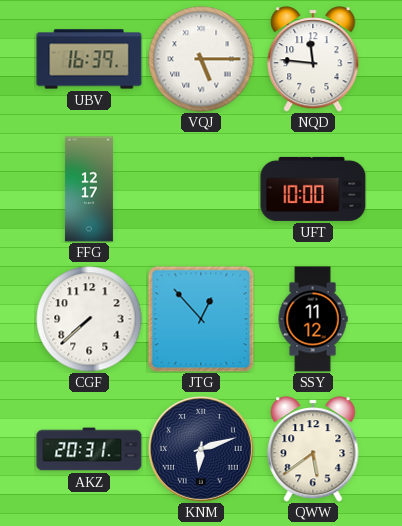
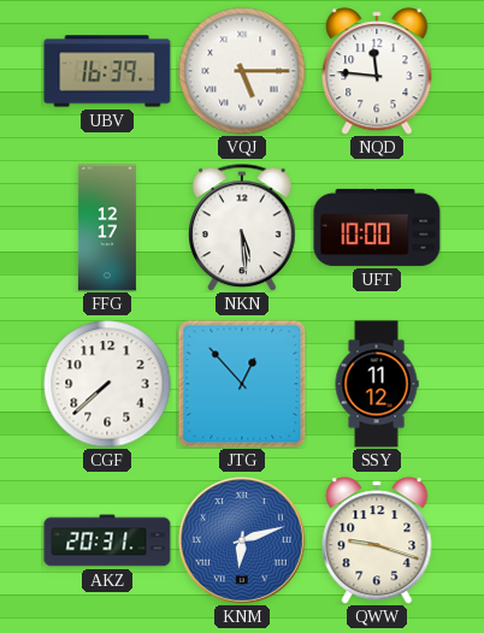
NKN: none -> 5:29
KNM dial: navy -> blue
QWW: 5:39 -> 9:18
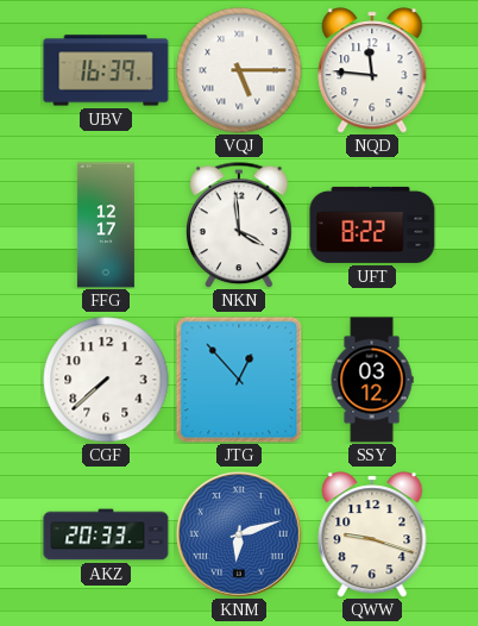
NKN: 5:29 -> 3:59
UFT: 10:00 -> 8:22
SSY: 11:12 -> 03:12
AKZ: 20:31 -> 20:33
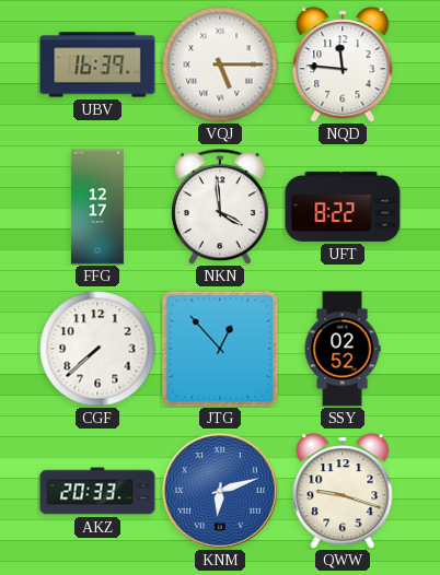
SSY: 03:12 -> 02:52
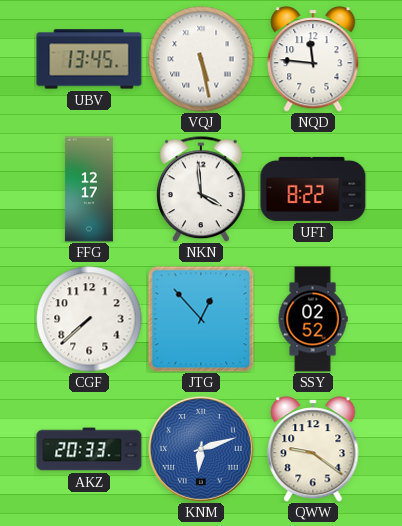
UBV: 16:39 -> 13:45
VQJ: 5:15 -> 5:28
QWW: 9:18 -> 9:21
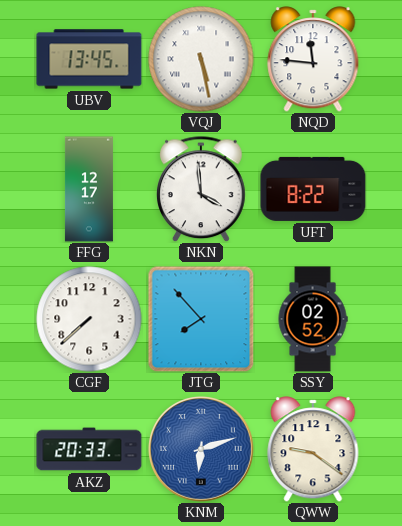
JTG: 12:53 -> 7:53
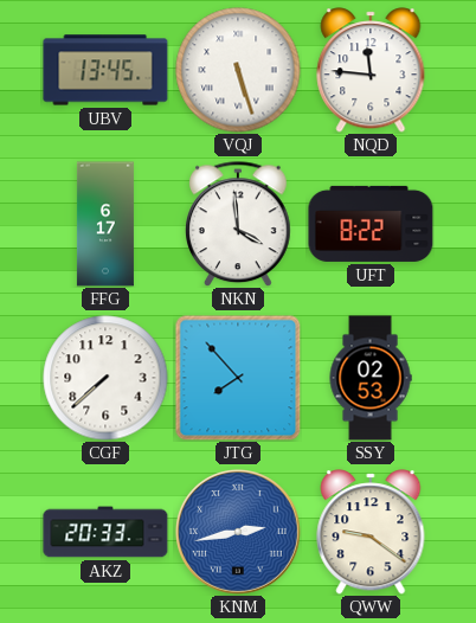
VQJ: 5:28 -> 5:27
FFG: 12:17 -> 6:17
SSY: 02:52 -> 02:53
KNM: 6:12 -> 2:43
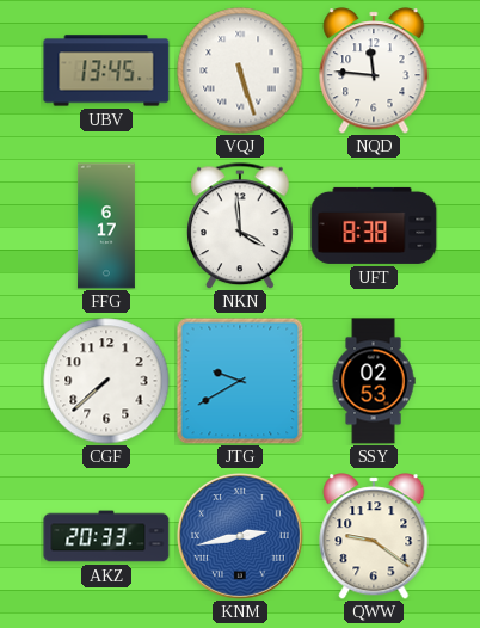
UFT: 8:22 -> 8:38
JTG: 7:53 -> 9:40
